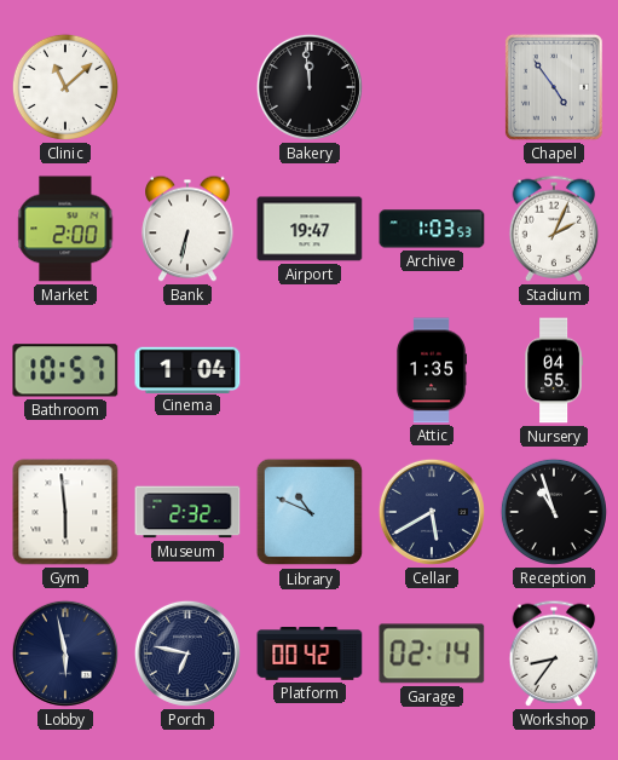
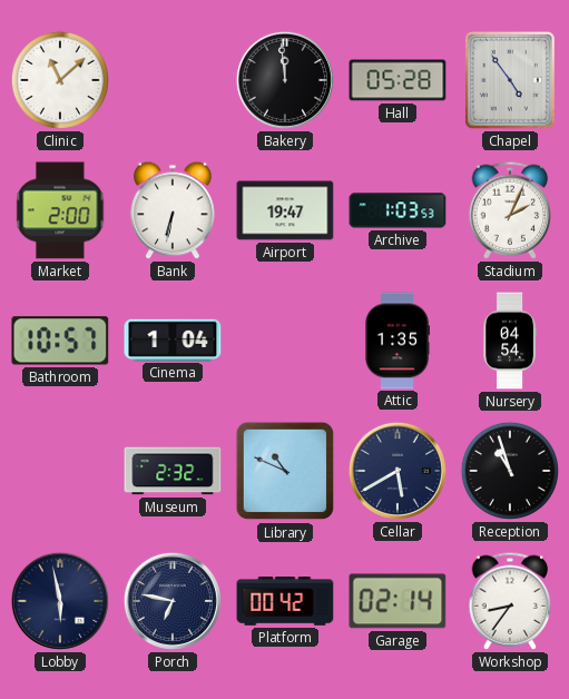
Hall: none -> 05:28
Nursery: 04:55 -> 04:54
Gym: 5:59 -> none
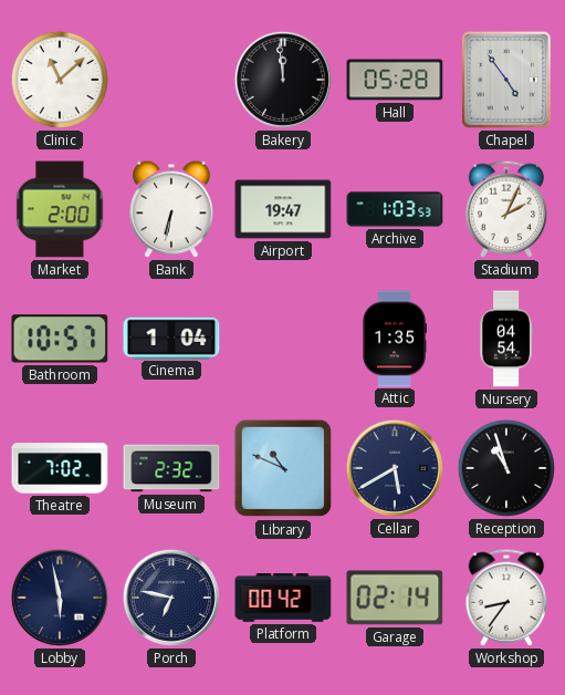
Theatre: none -> 7:02
